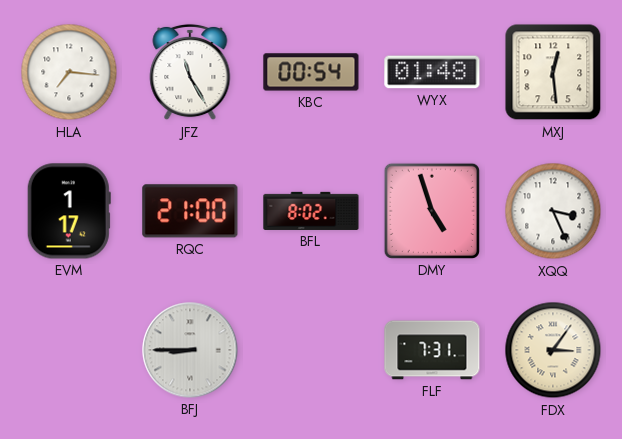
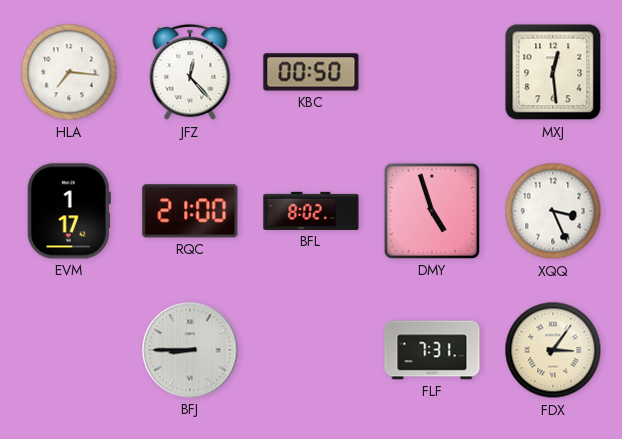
JFZ: 11:25 -> 12:23
KBC: 00:54 -> 00:50
WYX: 01:48 -> none
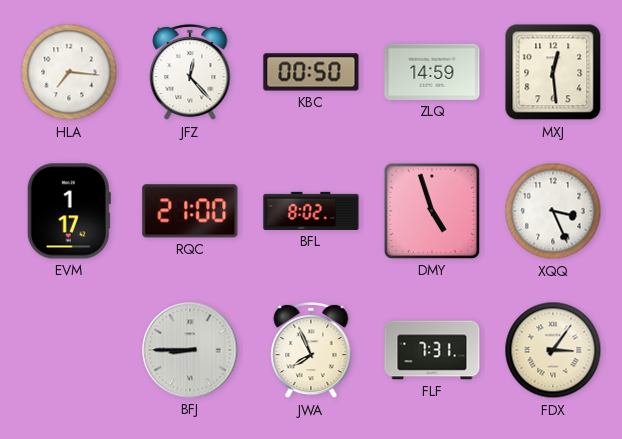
ZLQ: none -> 14:59
JWA: none -> 7:56
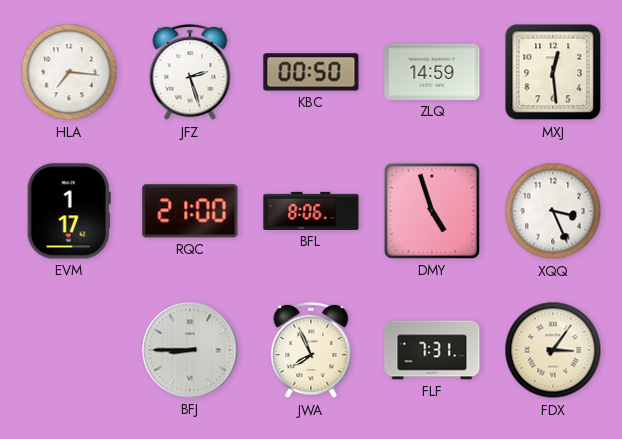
JFZ: 12:23 -> 2:27
BFL: 8:02 -> 8:06
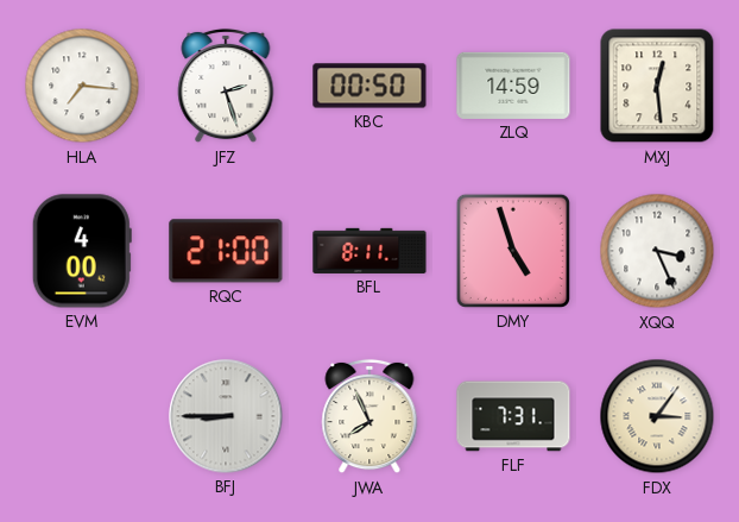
EVM: 1:17 -> 4:00
BFL: 8:06 -> 8:11
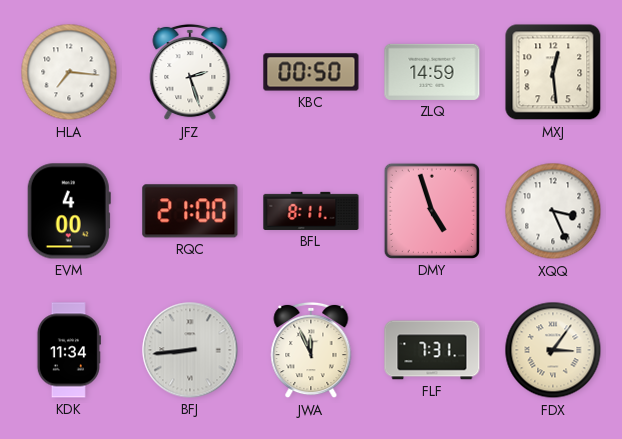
KDK: none -> 11:34
BFJ: 8:45 -> 8:44
JWA: 7:56 -> 11:56
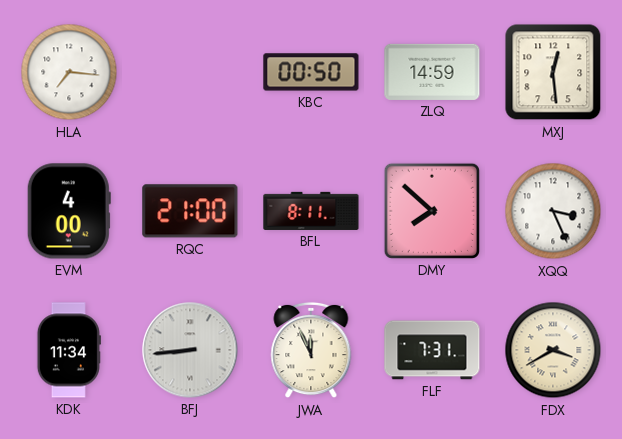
JFZ: 2:27 -> none
DMY: 4:57 -> 7:52
FDX: 3:06 -> 3:40
